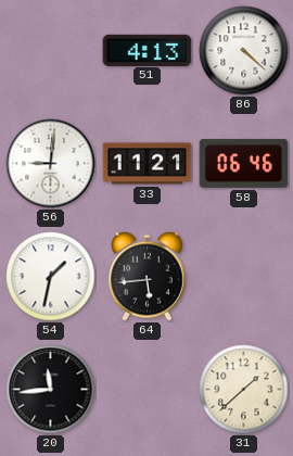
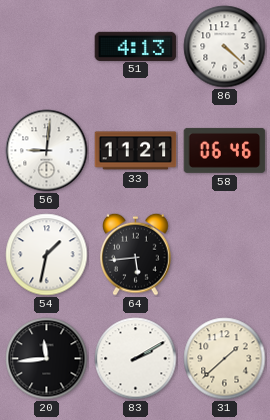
83: none -> 2:10
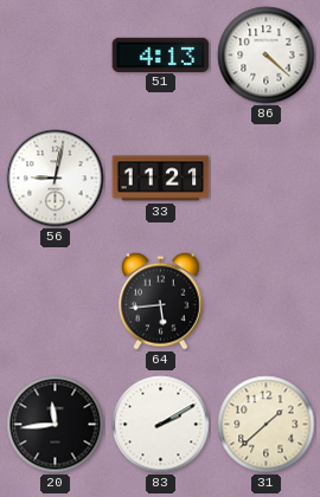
56: 9:01 -> 9:02
58: 06:46 -> none
54: 1:32 -> none
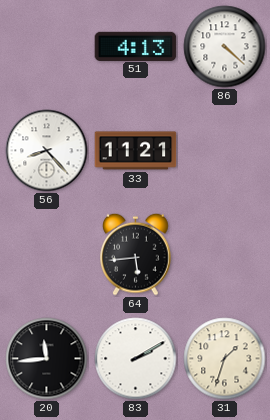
56: 9:02 -> 8:23
31: 1:38 -> 1:33
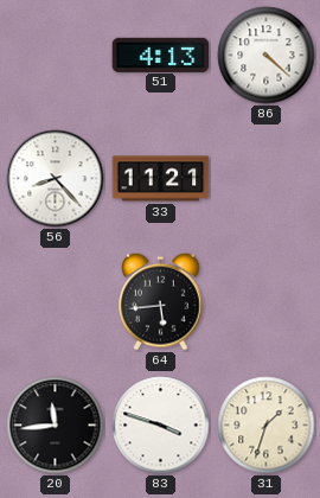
83: 2:10 -> 3:48
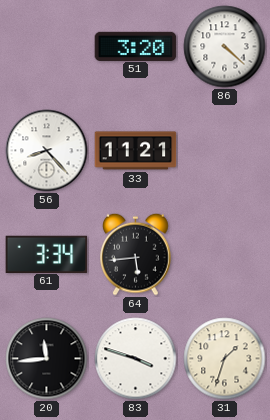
51: 4:13 -> 3:20
61: none -> 3:34
